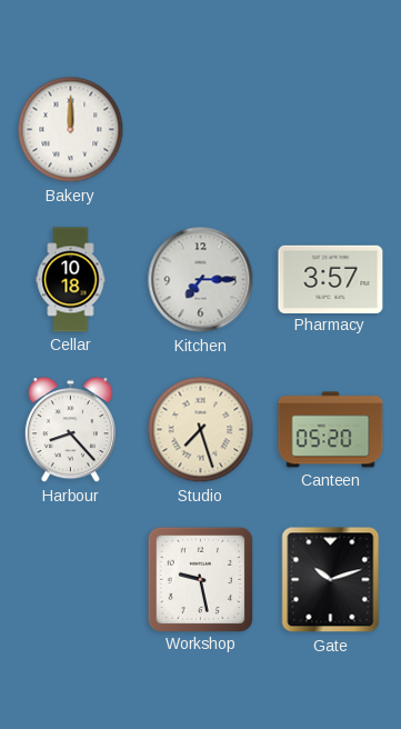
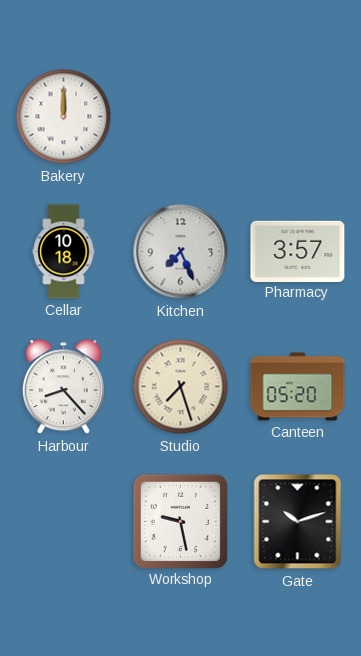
Kitchen: 7:15 -> 7:26
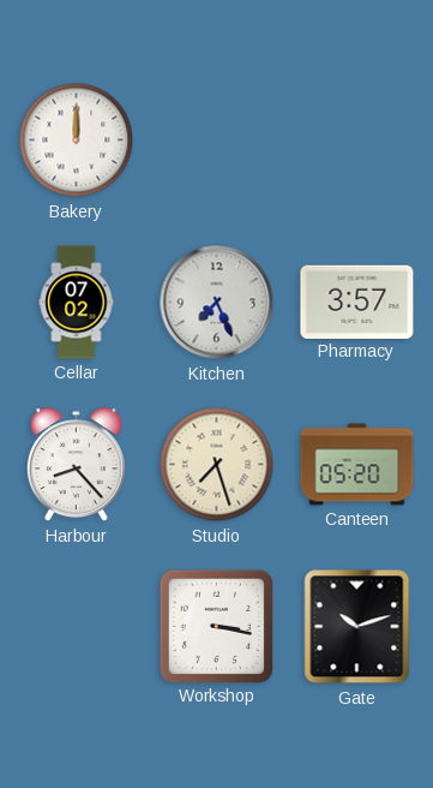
Cellar: 10:18 -> 07:02
Workshop: 9:28 -> 3:17
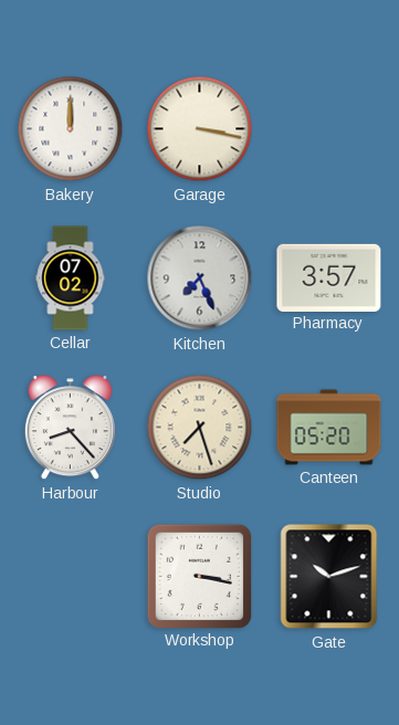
Garage: none -> 3:17
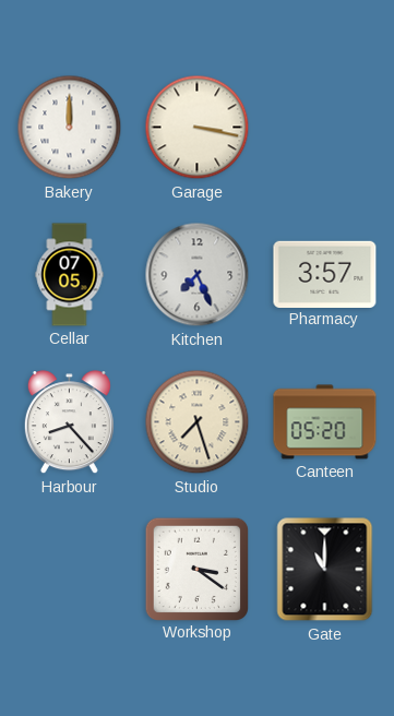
Cellar: 07:02 -> 07:05
Workshop: 3:17 -> 3:21
Gate: 10:12 -> 11:00
